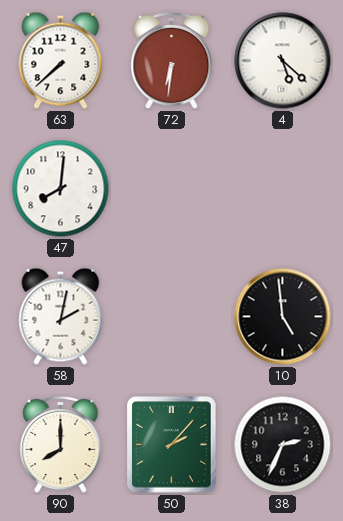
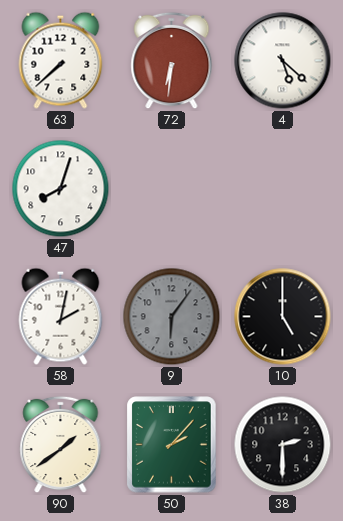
47: 8:01 -> 8:03
9: none -> 6:06
10: 4:59 -> 5:00
90: 8:00 -> 1:39
38: 2:34 -> 2:30
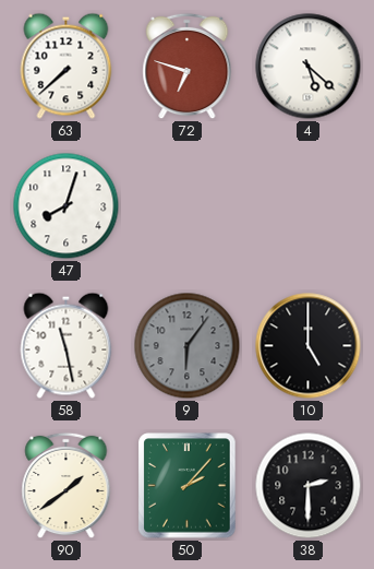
72: 6:31 -> 6:48
58: 2:02 -> 11:28
